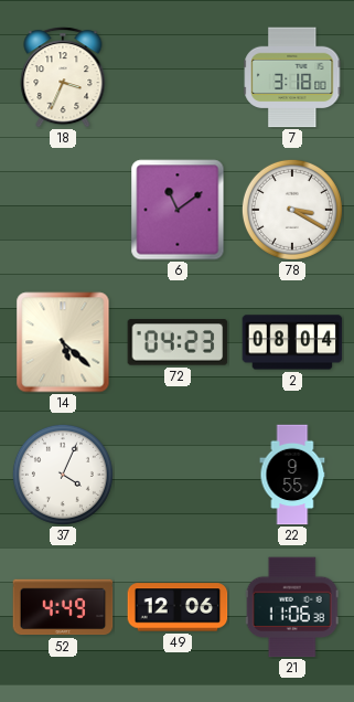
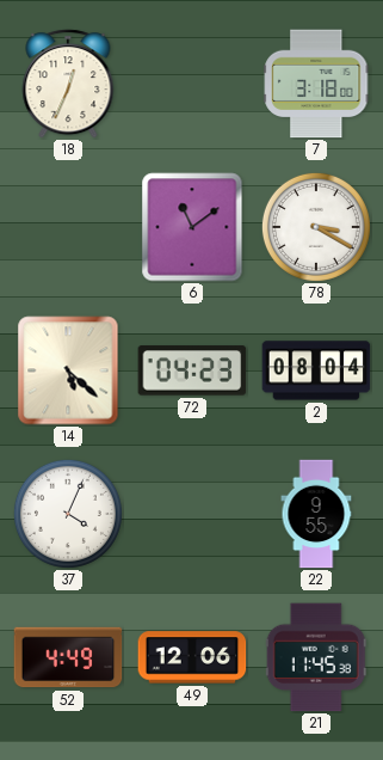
18: 3:34 -> 12:34
21: 11:06 -> 11:45
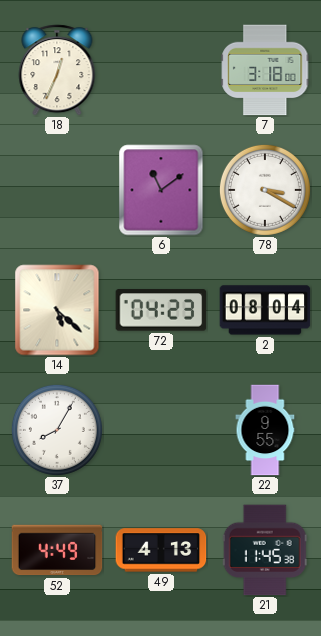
37: 4:04 -> 8:05
49: 12:06 -> 4:13
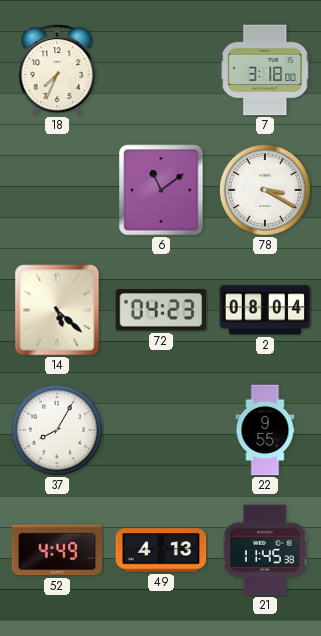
18: 12:34 -> 7:34
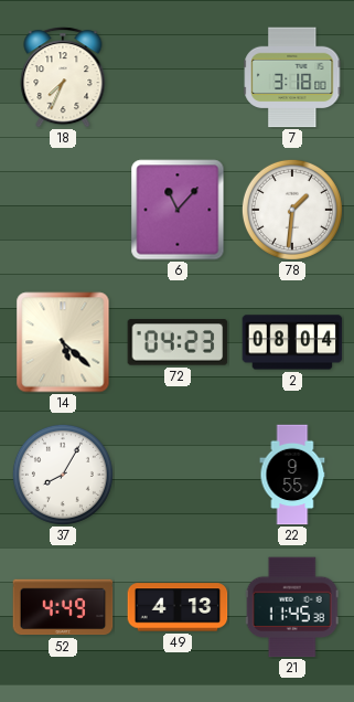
6: 11:09 -> 11:07
78: 3:20 -> 1:31
